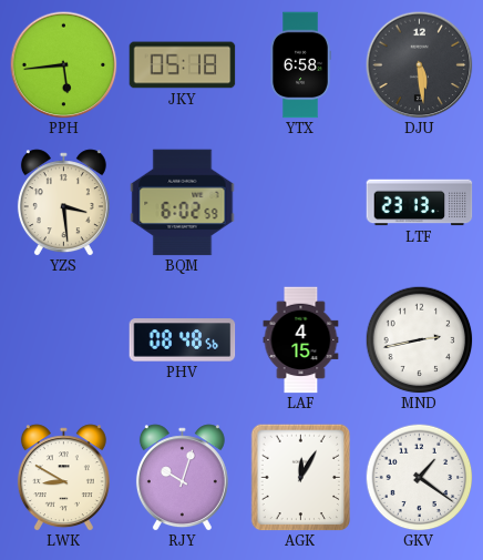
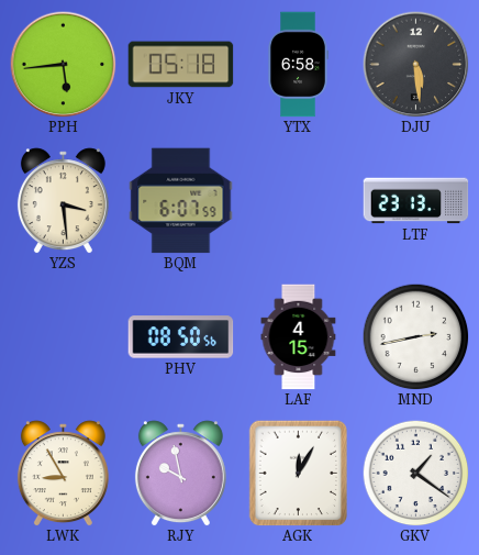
BQM: 6:02 -> 6:07
PHV: 08:48 -> 08:50
LWK: 8:50 -> 8:55
RJY: 10:03 -> 9:58
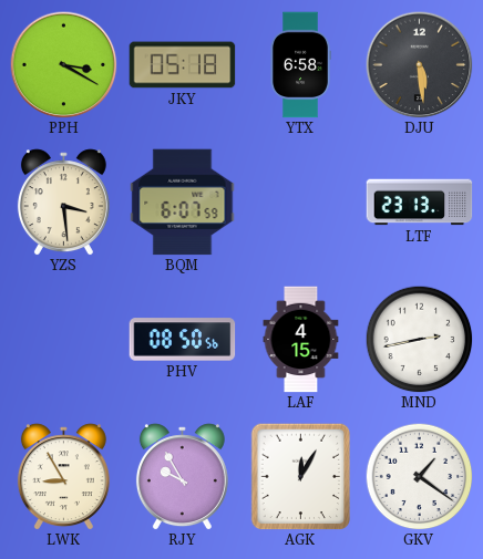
PPH: 5:44 -> 3:20
RJY: 9:58 -> 9:55
